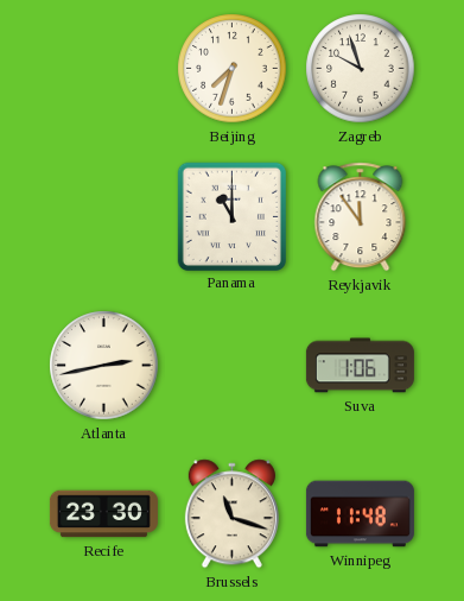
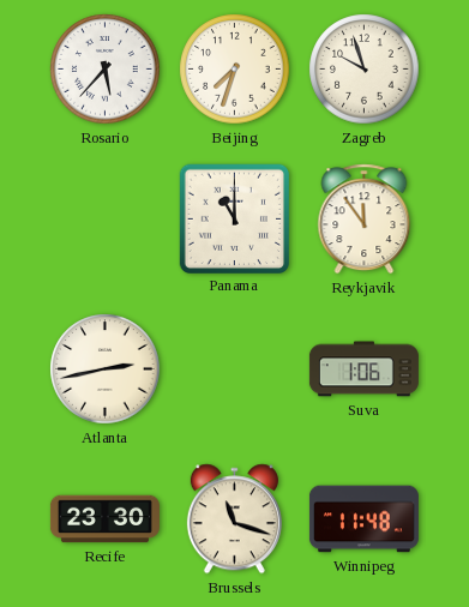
Rosario: none -> 5:37
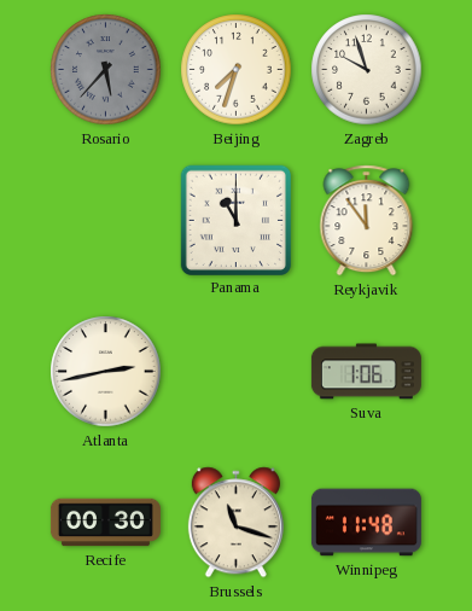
Rosario dial: white -> grey
Recife: 23:30 -> 00:30
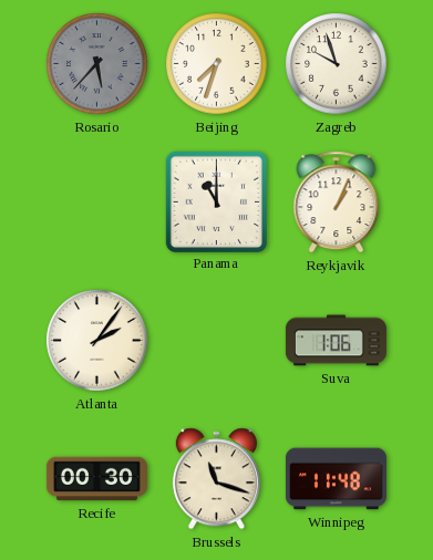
Reykjavik: 11:54 -> 1:04
Atlanta: 2:43 -> 2:06
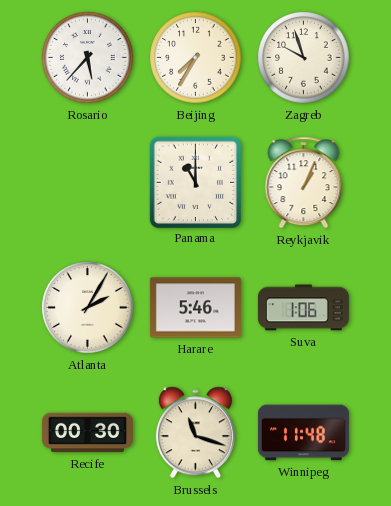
Rosario dial: grey -> white
Beijing: 7:33 -> 7:35
Atlanta: 2:06 -> 2:05
Harare: none -> 5:46
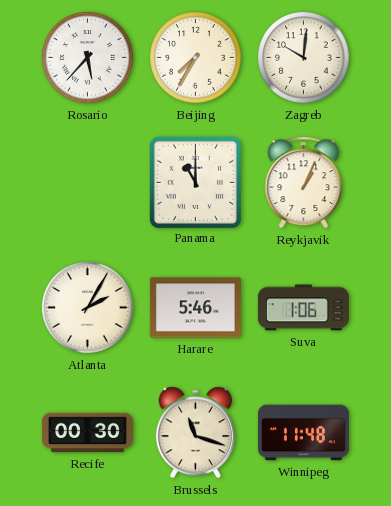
Zagreb: 9:57 -> 10:01
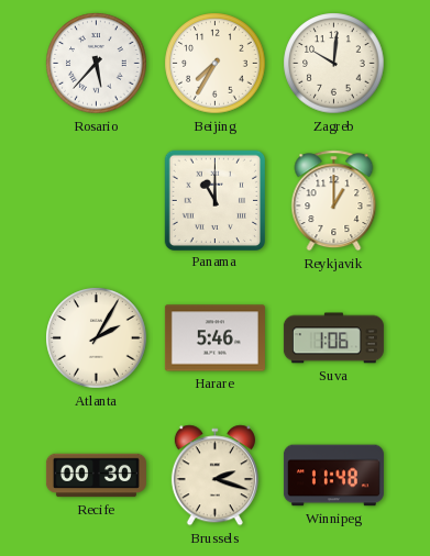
Reykjavik: 1:04 -> 1:00
Brussels: 11:18 -> 2:18
